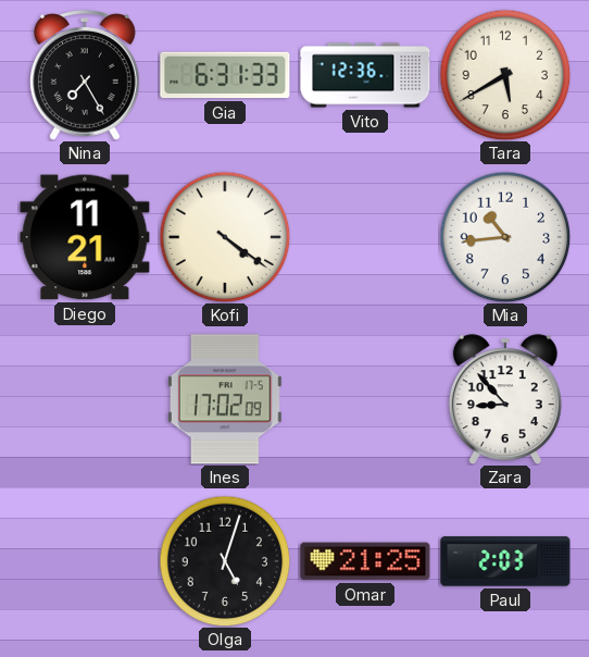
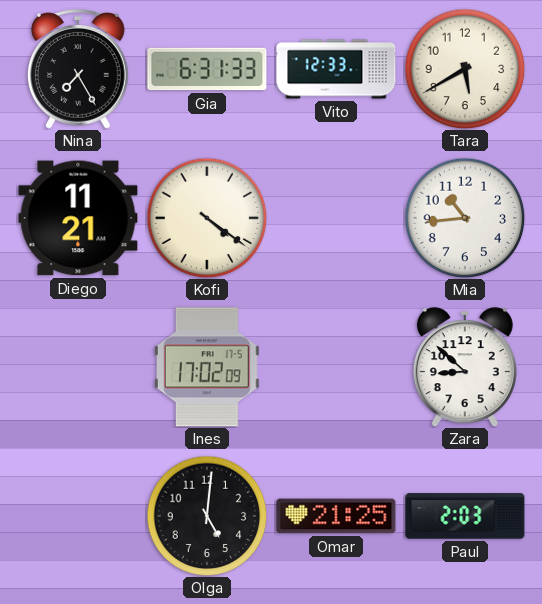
Vito: 12:36 -> 12:33
Zara: 8:53 -> 8:52
Olga: 5:03 -> 5:01
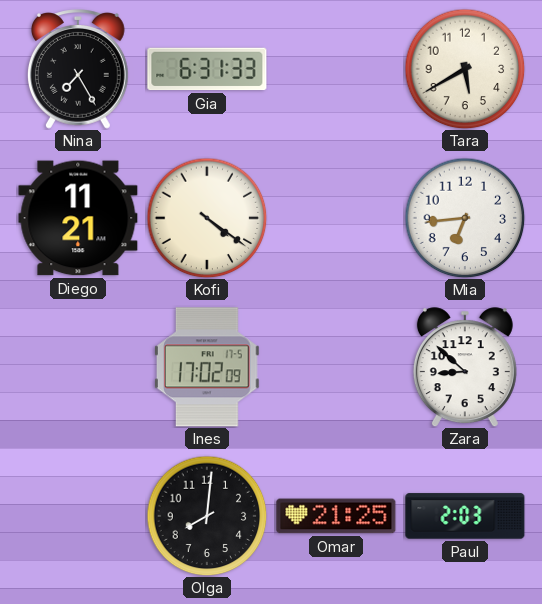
Vito: 12:33 -> none
Mia: 10:44 -> 6:44
Olga: 5:01 -> 8:01
